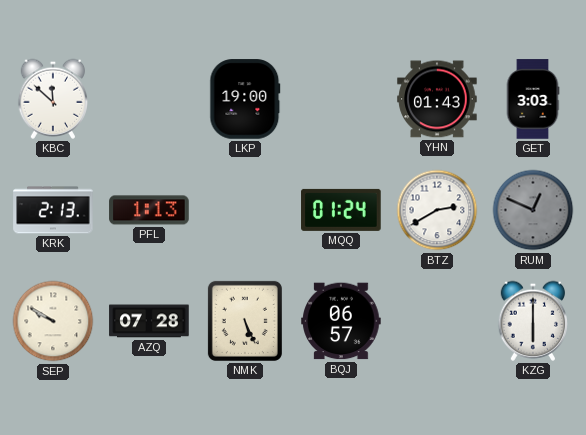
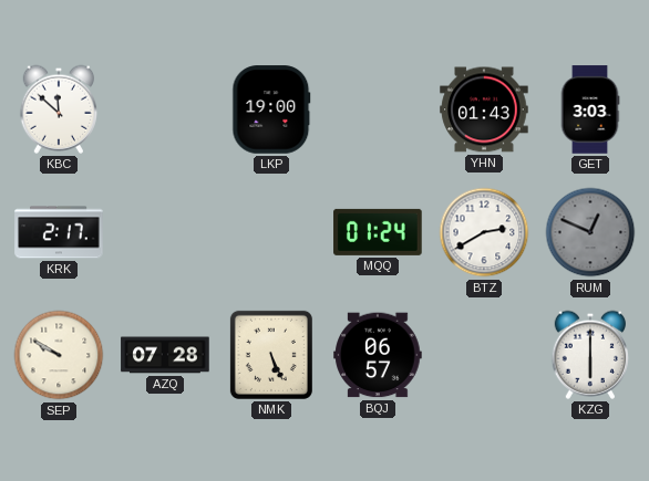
KRK: 2:13 -> 2:17
PFL: 1:13 -> none
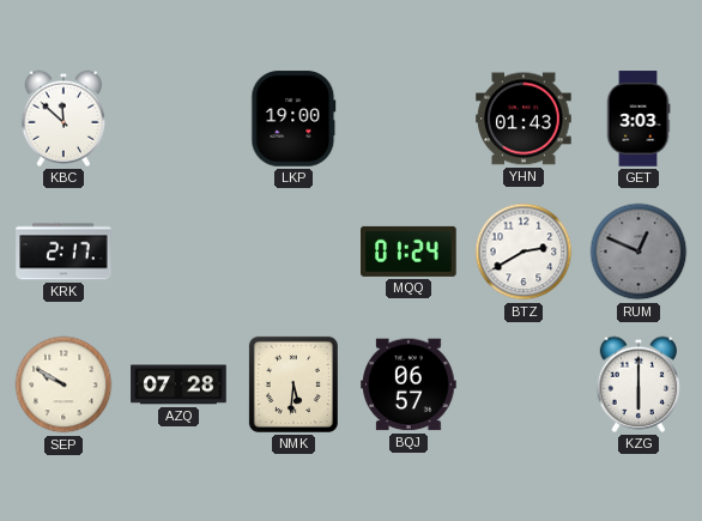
NMK: 5:26 -> 5:31
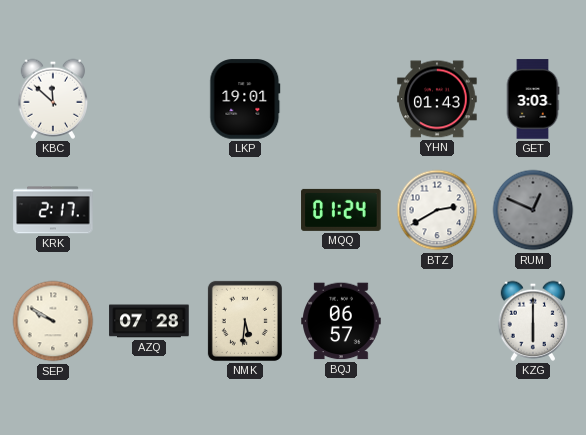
LKP: 19:00 -> 19:01
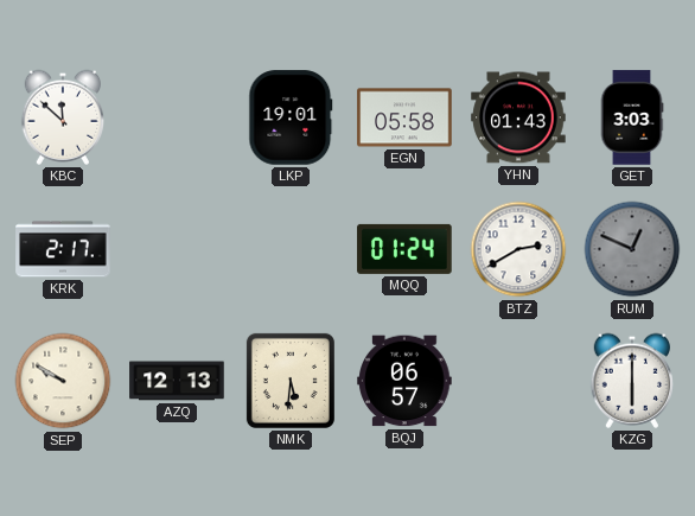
EGN: none -> 05:58
AZQ: 07:28 -> 12:13
